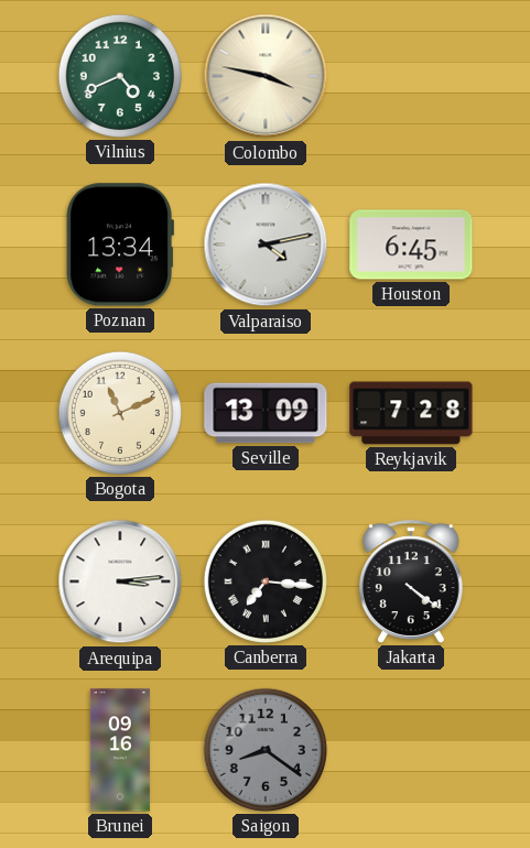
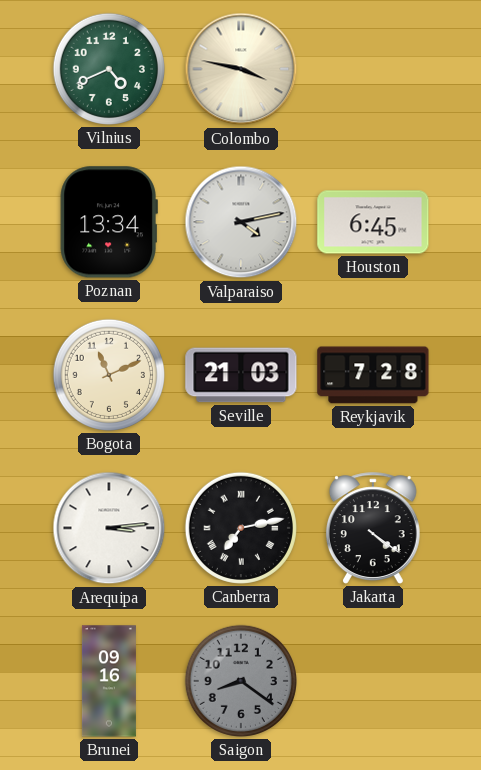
Seville: 13:09 -> 21:03
Canberra: 7:16 -> 7:13
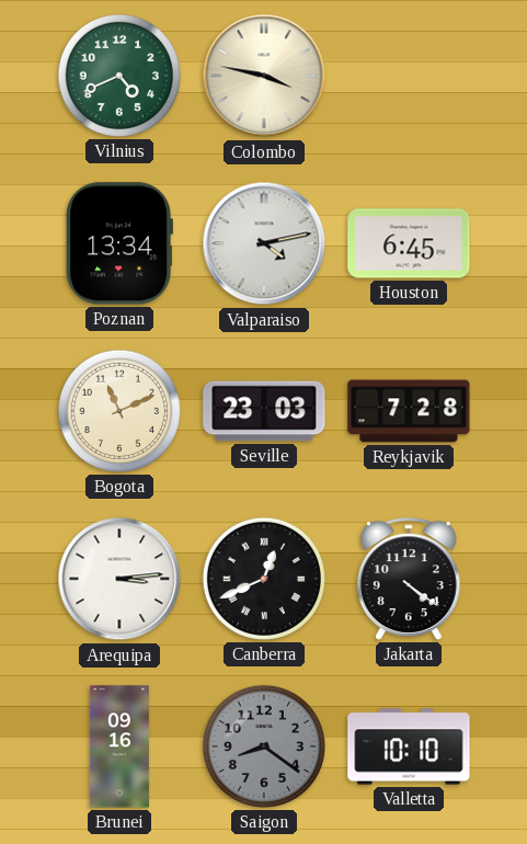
Seville: 21:03 -> 23:03
Canberra: 7:13 -> 12:41
Valletta: none -> 10:10
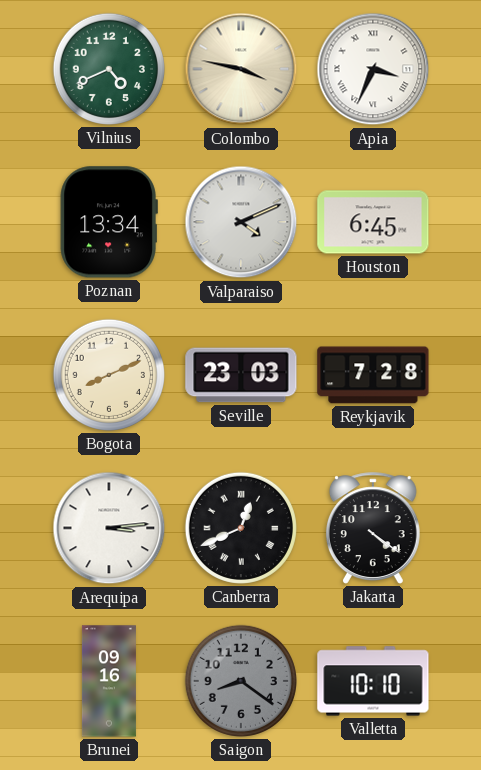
Apia: none -> 3:34
Valparaiso: 4:13 -> 4:11
Bogota: 11:11 -> 8:11
